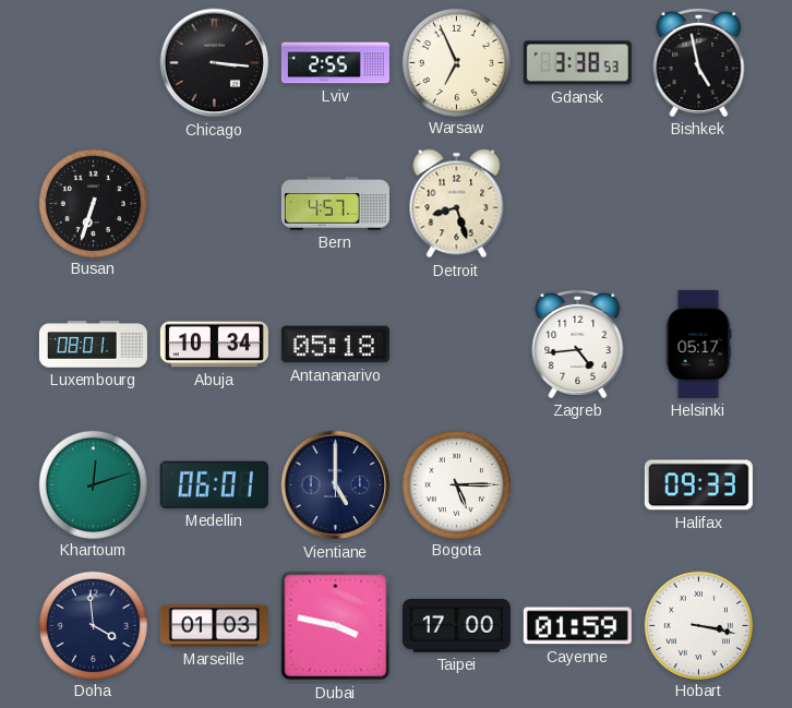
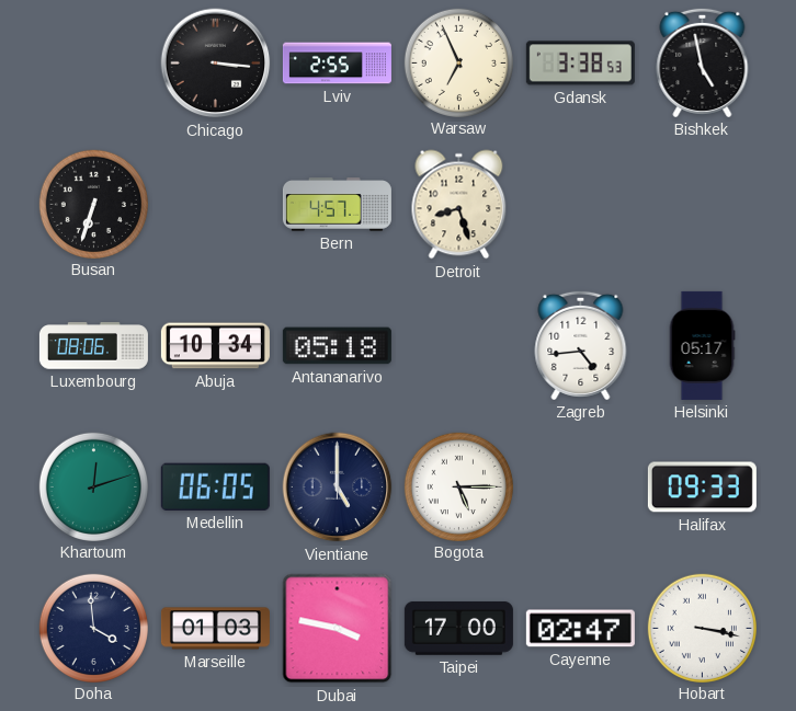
Luxembourg: 08:01 -> 08:06
Medellin: 06:01 -> 06:05
Cayenne: 01:59 -> 02:47
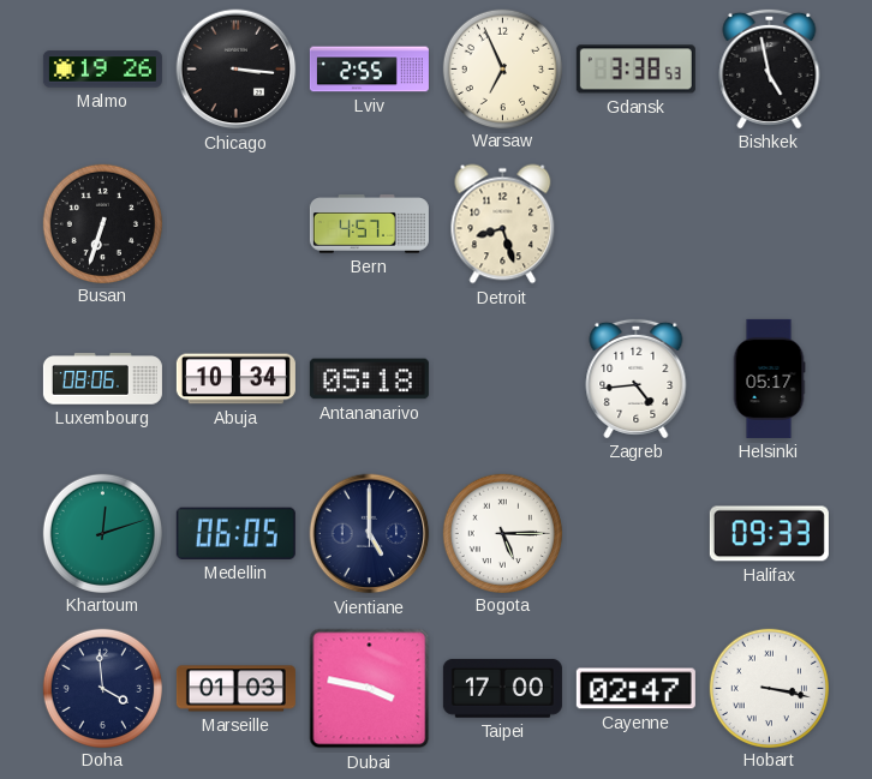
Malmo: none -> 19:26
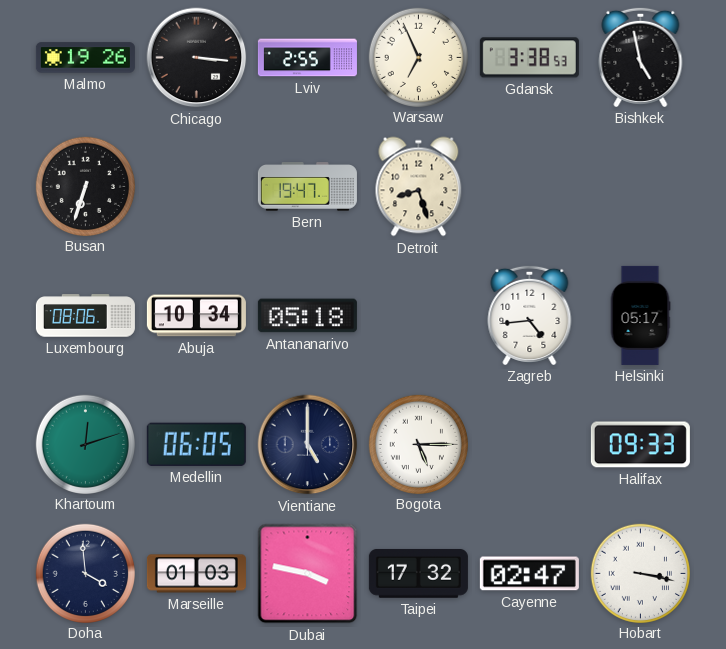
Bern: 4:57 -> 19:47
Taipei: 17:00 -> 17:32
